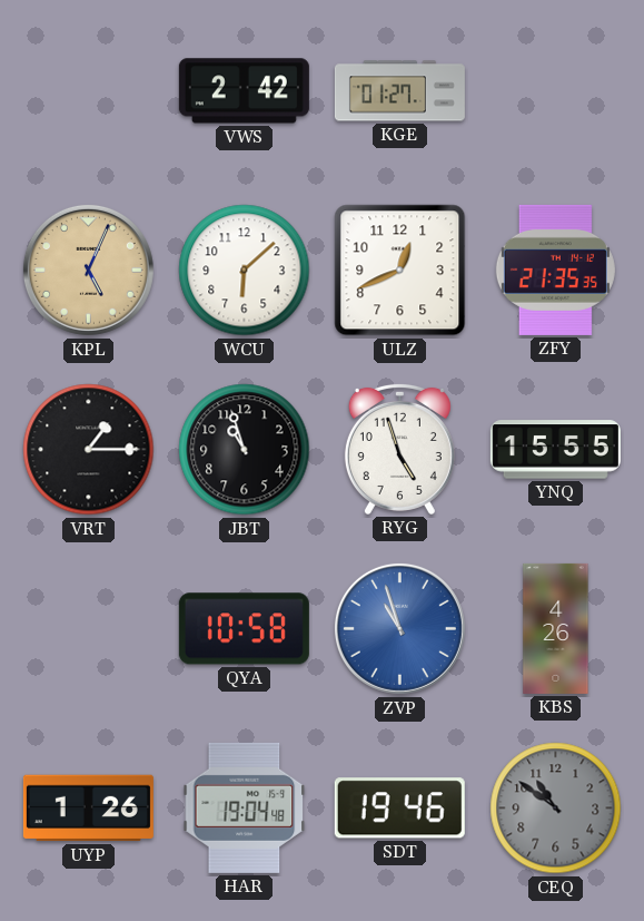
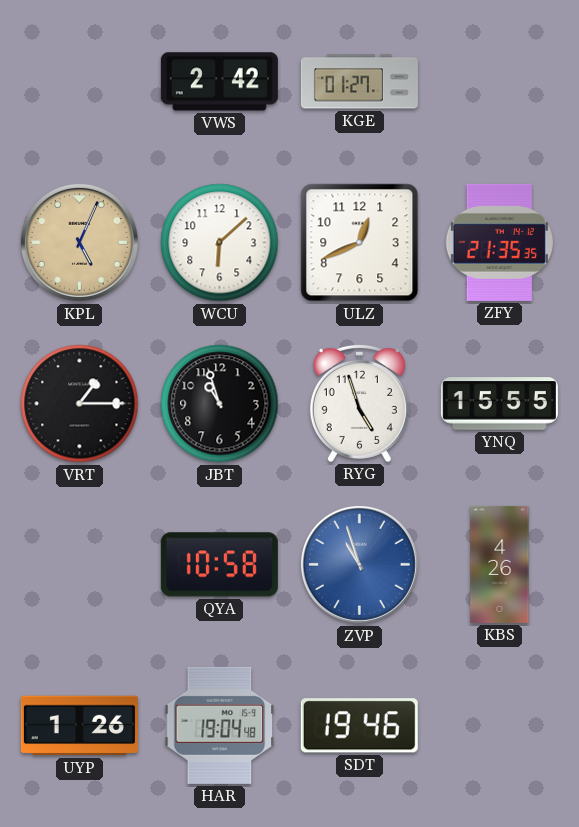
CEQ: 10:51 -> none
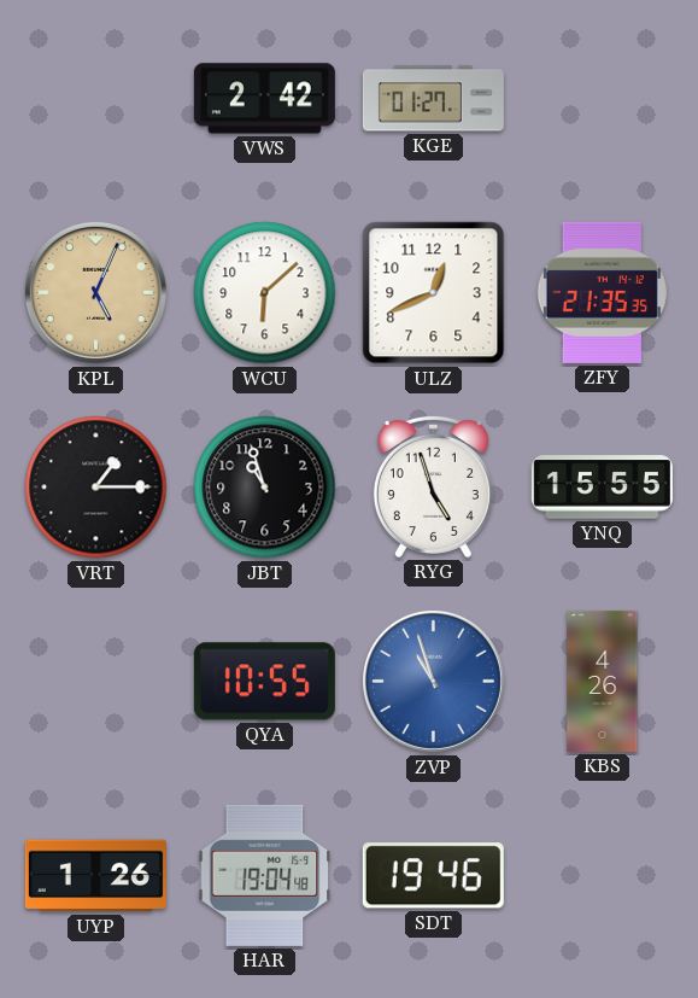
QYA: 10:58 -> 10:55
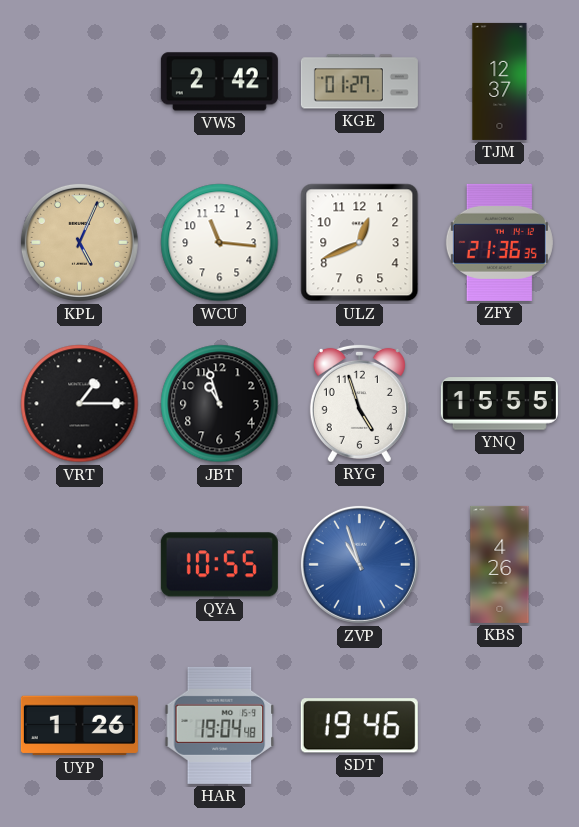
TJM: none -> 12:37
WCU: 6:08 -> 11:16
ZFY: 21:35 -> 21:36
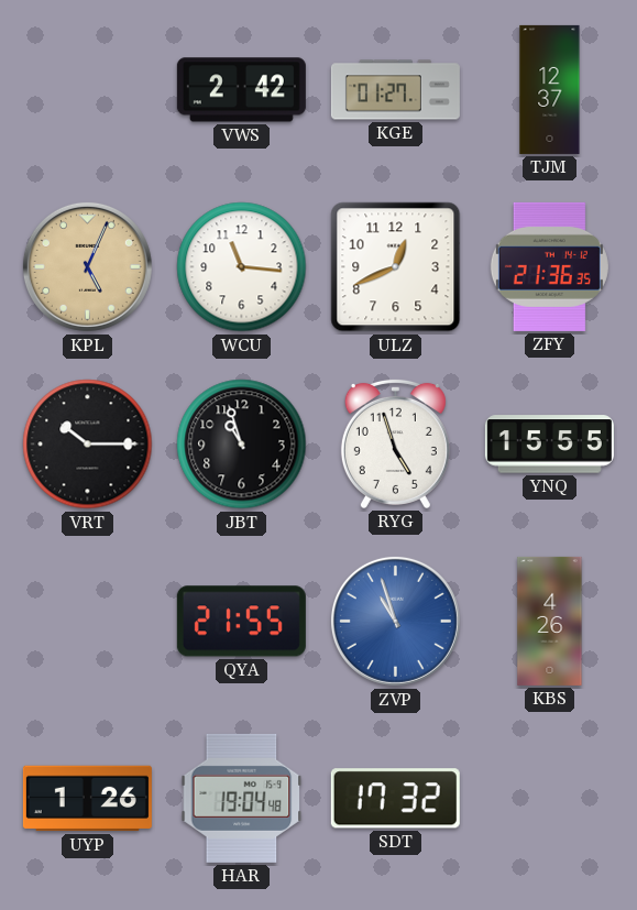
VRT: 1:15 -> 10:15
QYA: 10:55 -> 21:55
SDT: 19:46 -> 17:32
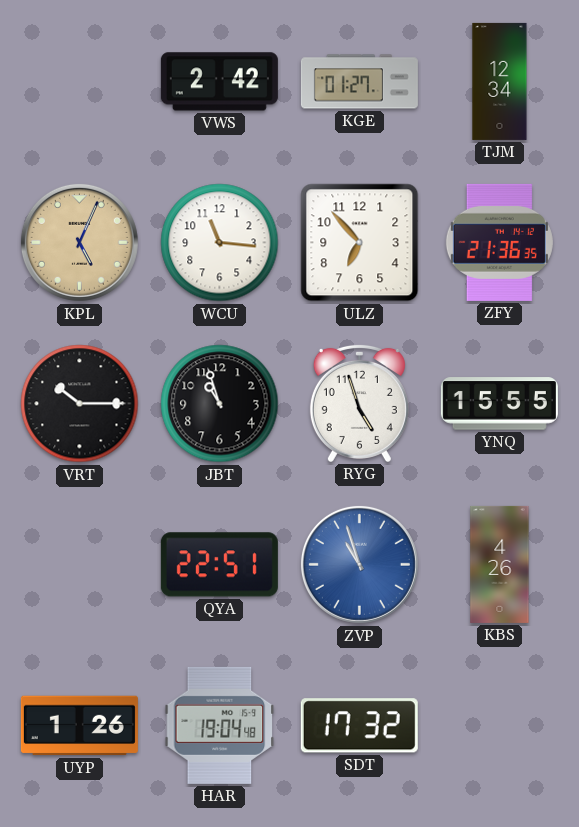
TJM: 12:37 -> 12:34
ULZ: 12:41 -> 6:53
QYA: 21:55 -> 22:51
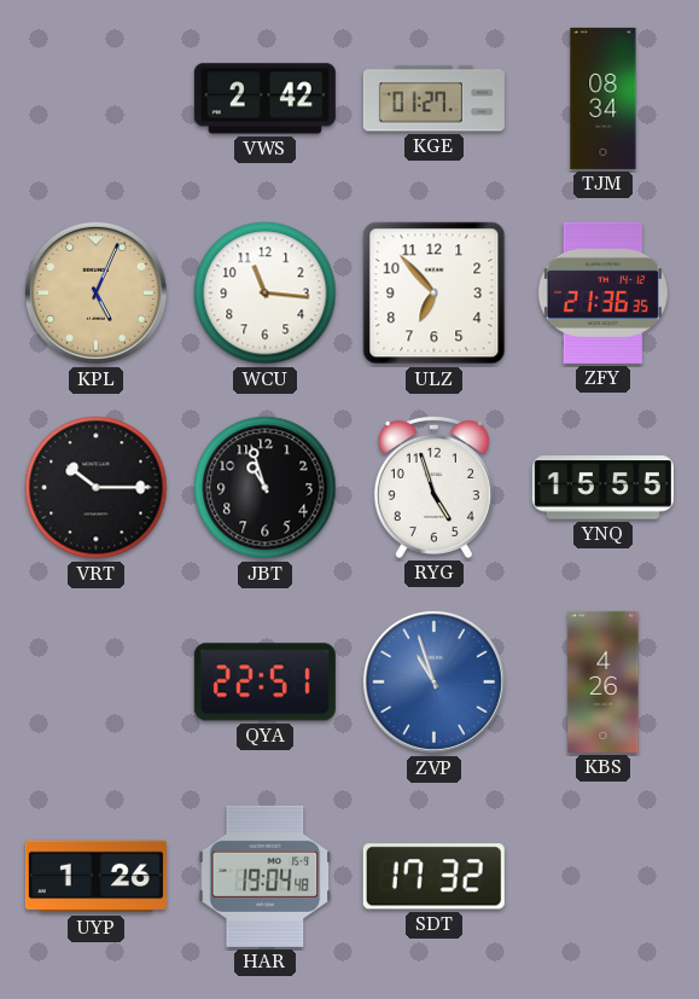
TJM: 12:34 -> 08:34
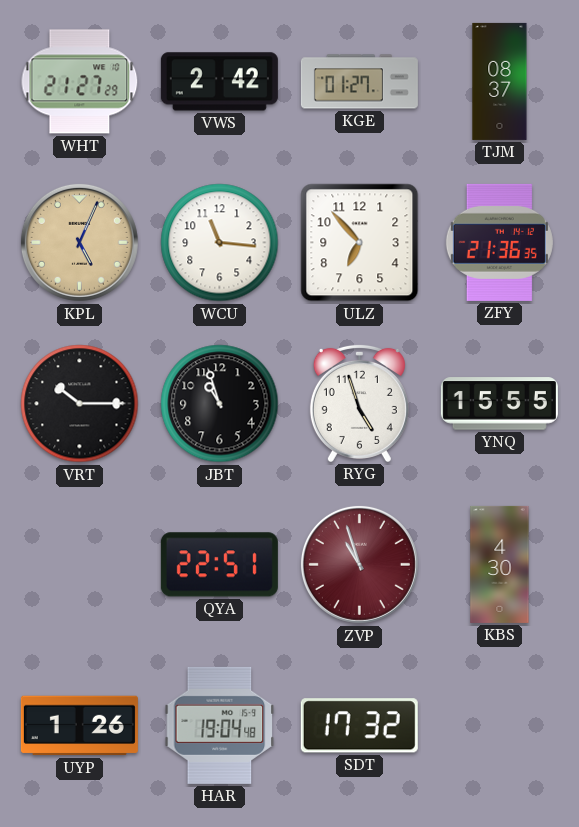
WHT: none -> 21:27
TJM: 08:34 -> 08:37
ZVP dial: blue -> burgundy
KBS: 4:26 -> 4:30
